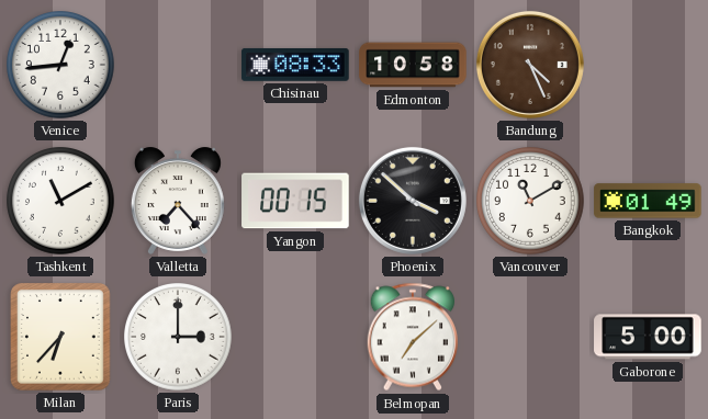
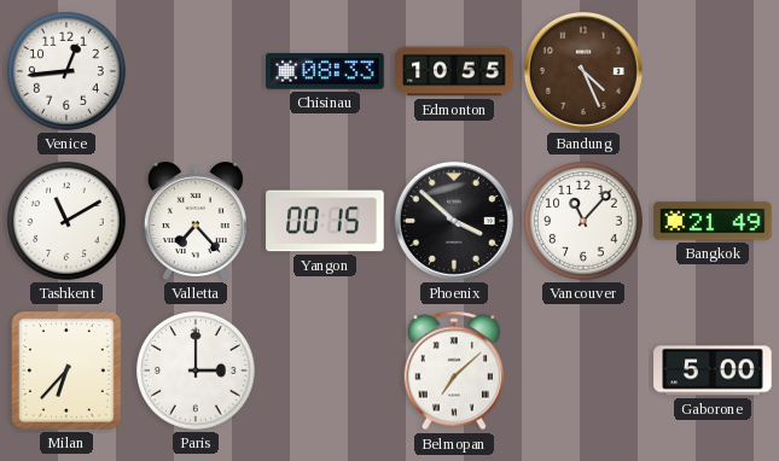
Edmonton: 10:58 -> 10:55
Vancouver: 11:10 -> 11:07
Bangkok: 01:49 -> 21:49
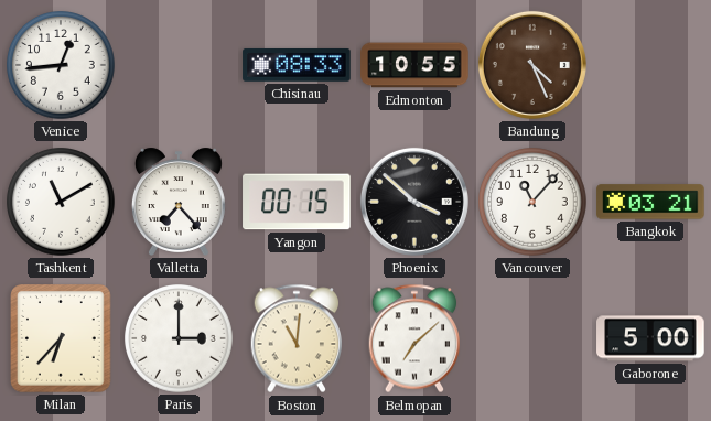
Bangkok: 21:49 -> 03:21
Boston: none -> 11:01
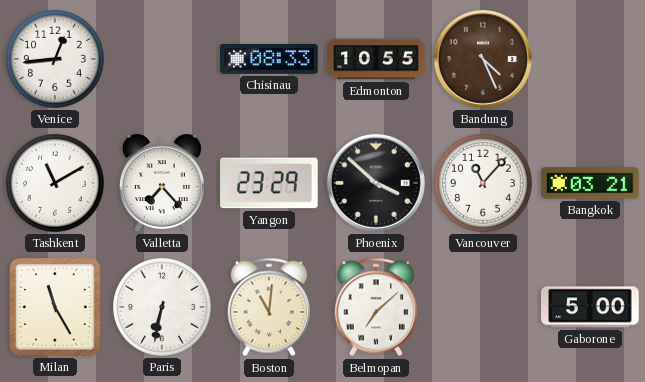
Yangon: 00:15 -> 23:29
Milan: 6:37 -> 11:25
Paris: 3:00 -> 6:32
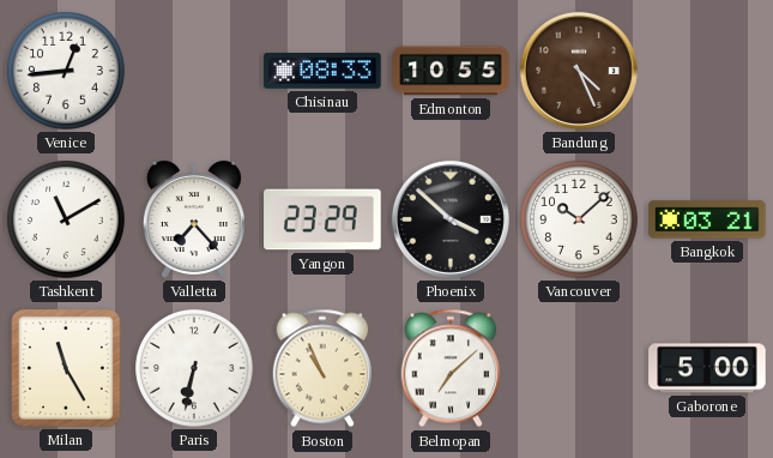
Vancouver: 11:07 -> 10:08
Boston: 11:01 -> 10:56
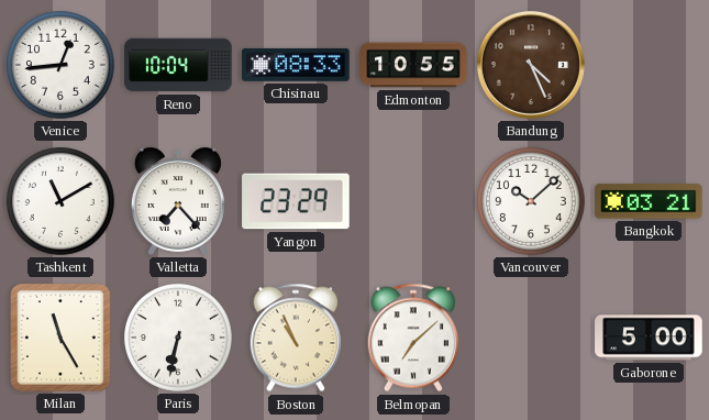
Reno: none -> 10:04
Phoenix: 3:52 -> none
